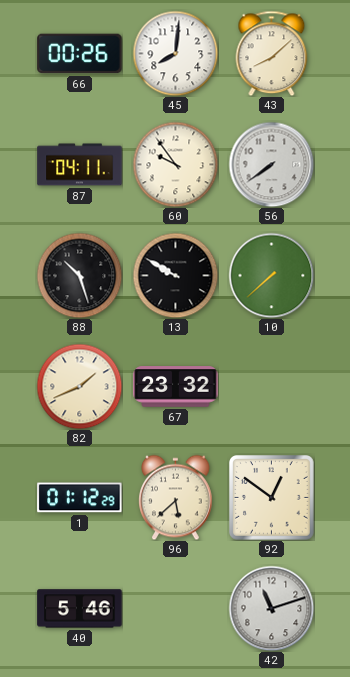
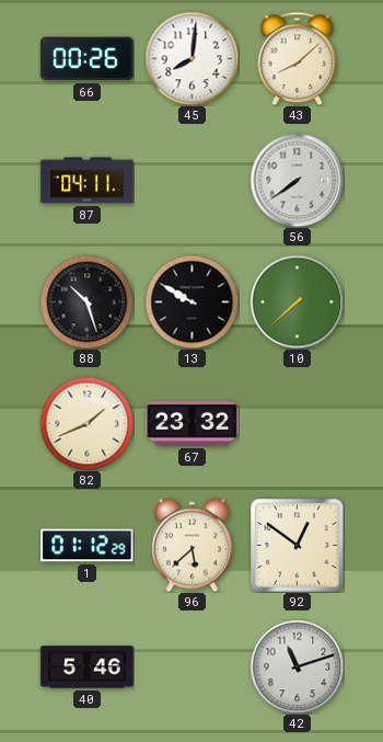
60: 9:54 -> none
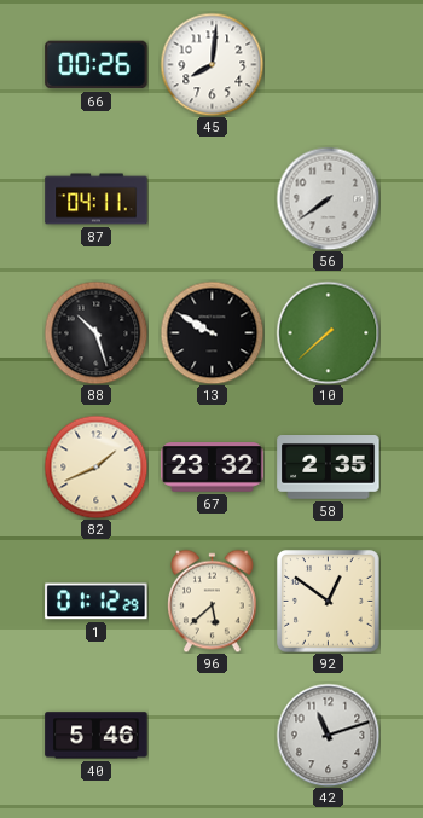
43: 8:08 -> none
58: none -> 2:35
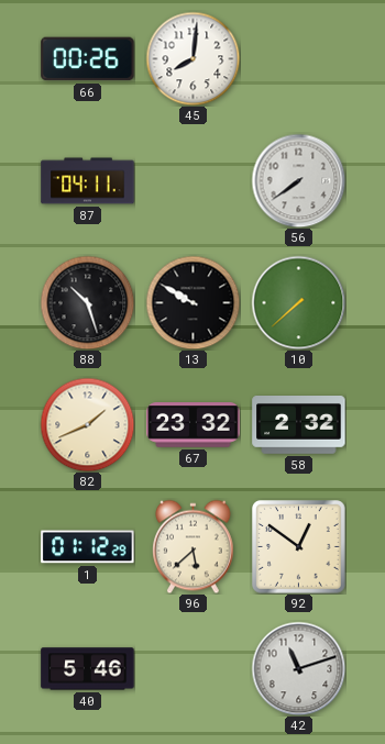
58: 2:35 -> 2:32
